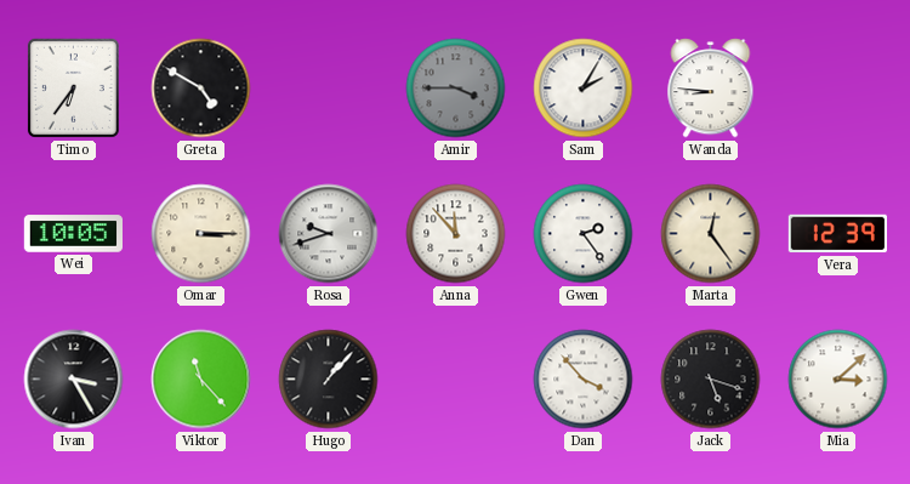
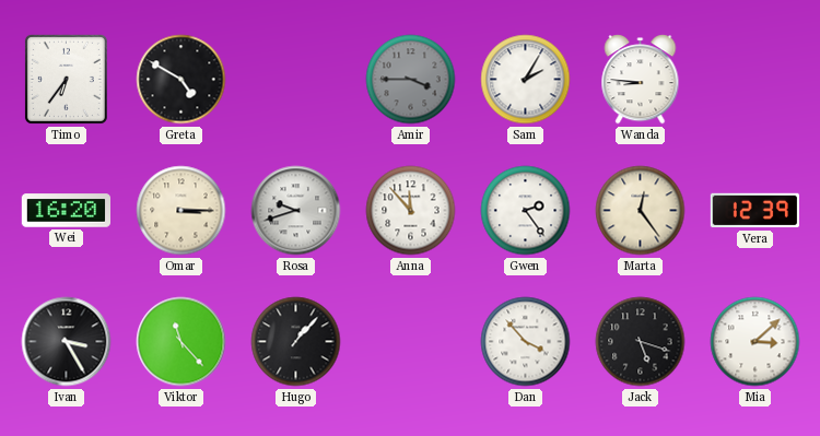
Wei: 10:05 -> 16:20
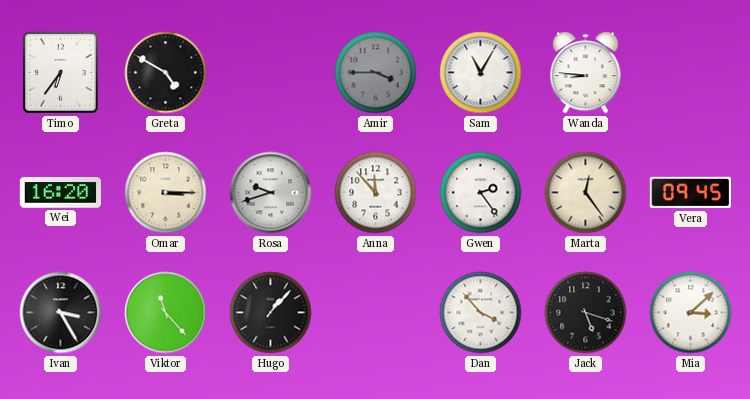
Sam: 2:05 -> 11:05
Vera: 12:39 -> 09:45
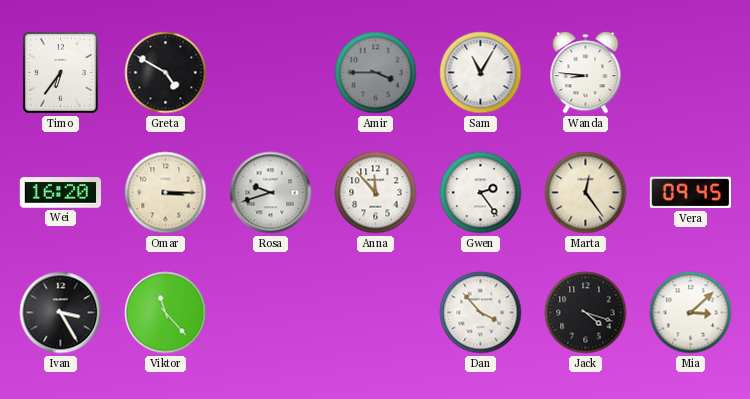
Hugo: 1:07 -> none
Jack: 5:18 -> 4:18
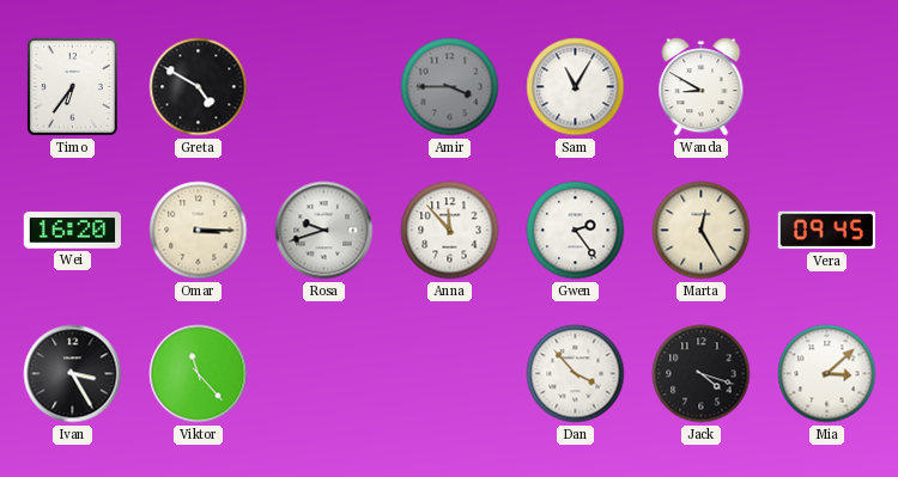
Wanda: 8:46 -> 8:50
Marta: 12:24 -> 12:25
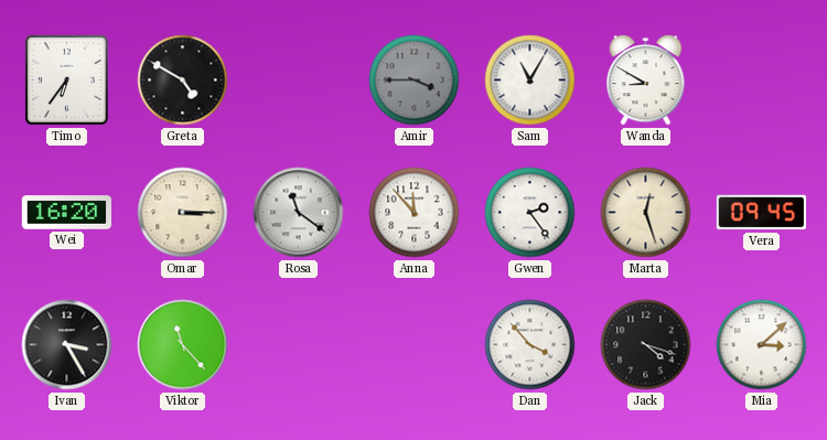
Rosa: 9:42 -> 11:21
Marta: 12:25 -> 12:27
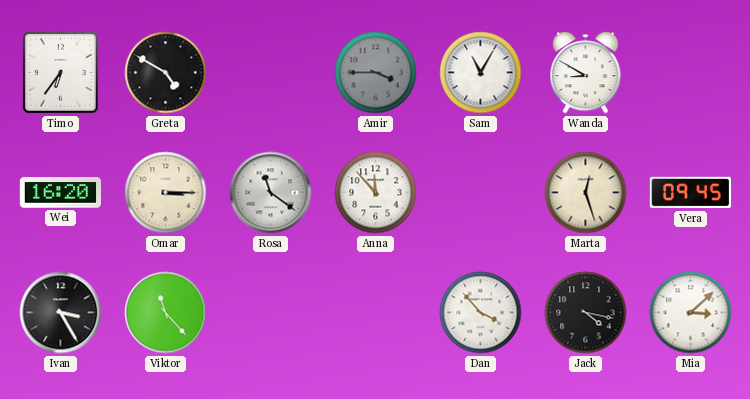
Gwen: 2:24 -> none
Jack: 4:18 -> 4:17
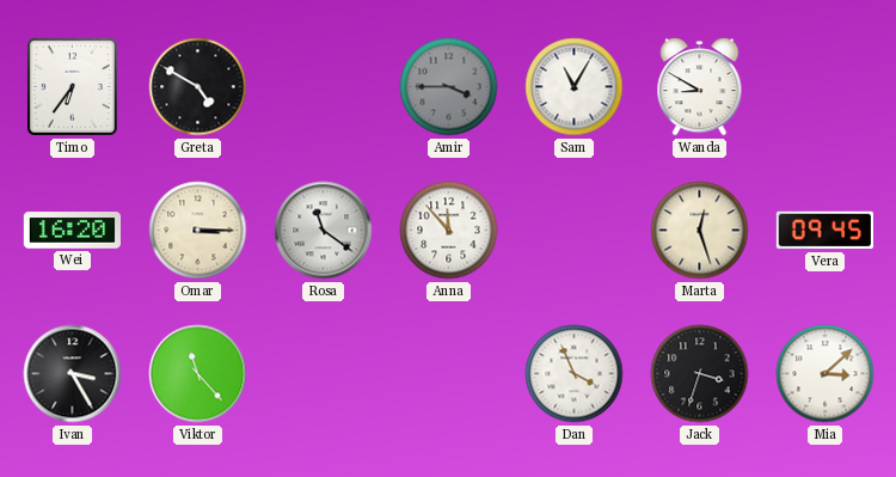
Dan: 3:53 -> 3:56
Jack: 4:17 -> 3:33
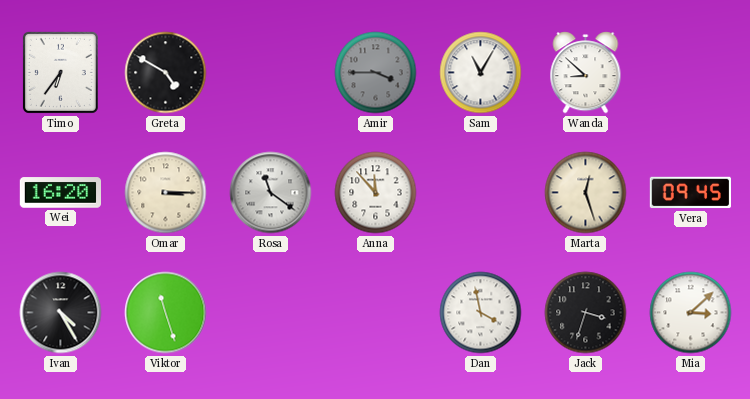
Wanda: 8:50 -> 8:52
Ivan: 3:25 -> 4:25
Viktor: 11:23 -> 11:27
Dan: 3:56 -> 3:58
